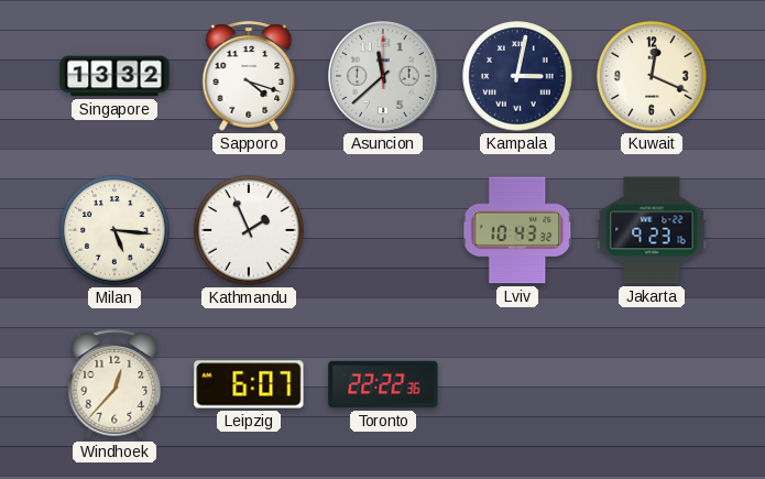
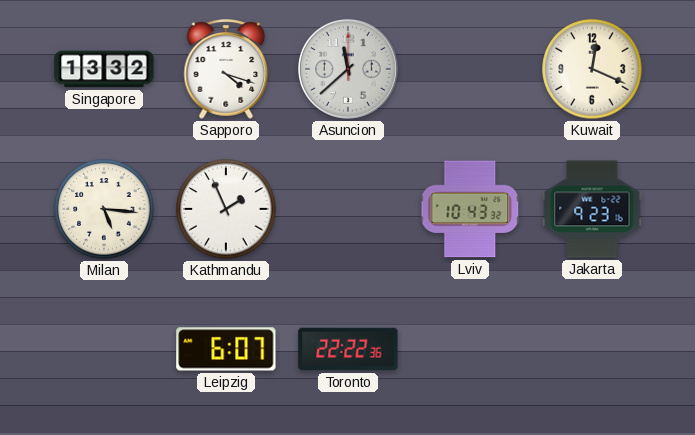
Kampala: 3:02 -> none
Windhoek: 12:37 -> none
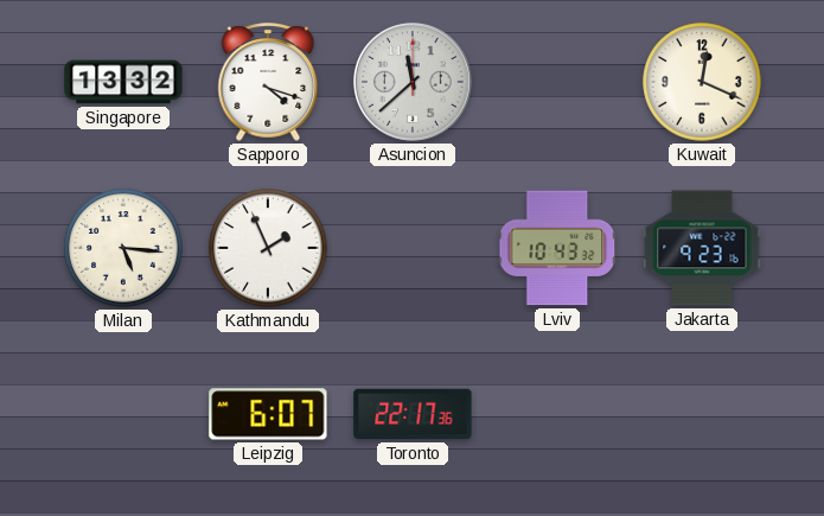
Toronto: 22:22 -> 22:17
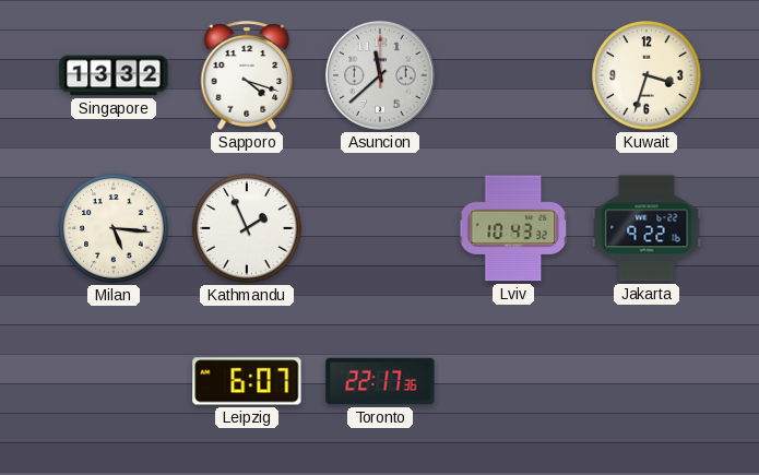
Kuwait: 12:19 -> 3:33
Jakarta: 9:23 -> 9:22
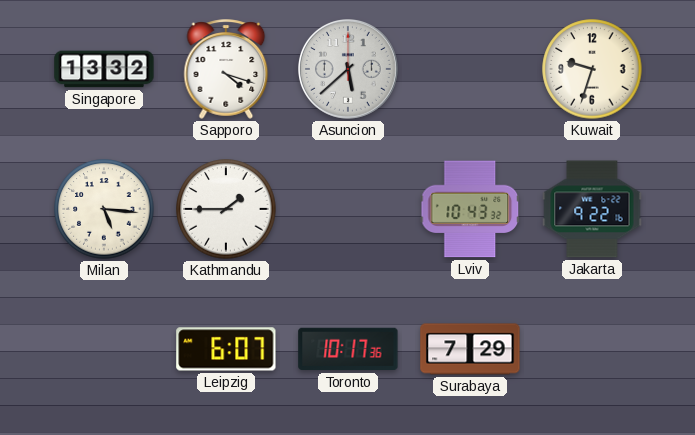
Asuncion: 11:38 -> 5:38
Kuwait: 3:33 -> 9:33
Kathmandu: 1:56 -> 1:45
Toronto: 22:17 -> 10:17
Surabaya: none -> 7:29
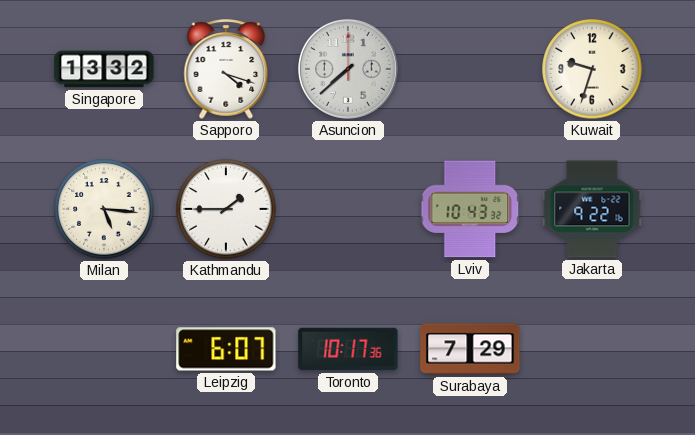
Asuncion: 5:38 -> 7:38
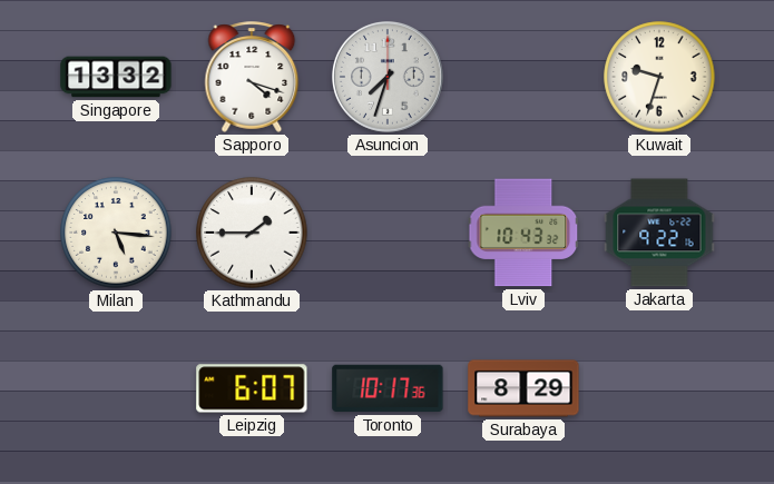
Asuncion: 7:38 -> 7:33
Surabaya: 7:29 -> 8:29
